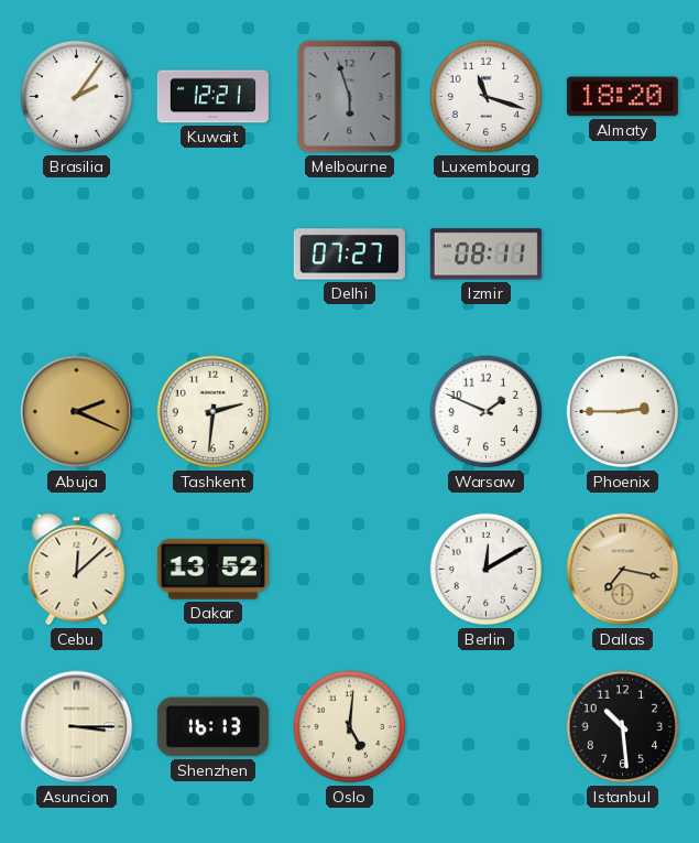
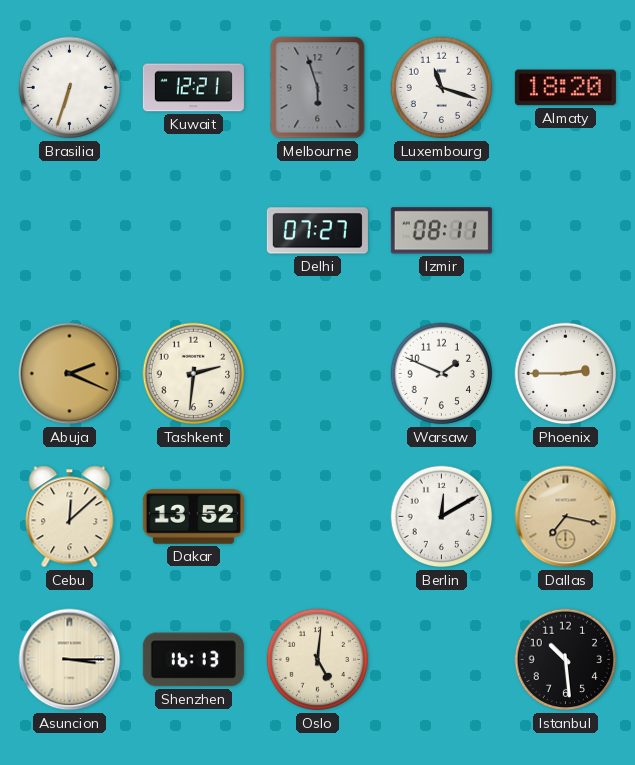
Brasilia: 2:06 -> 6:33
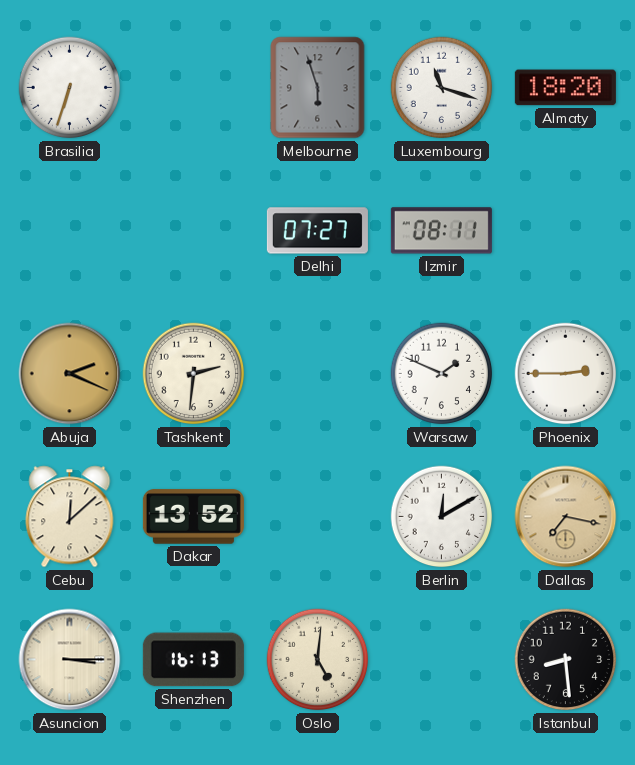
Kuwait: 12:21 -> none
Istanbul: 10:29 -> 8:29
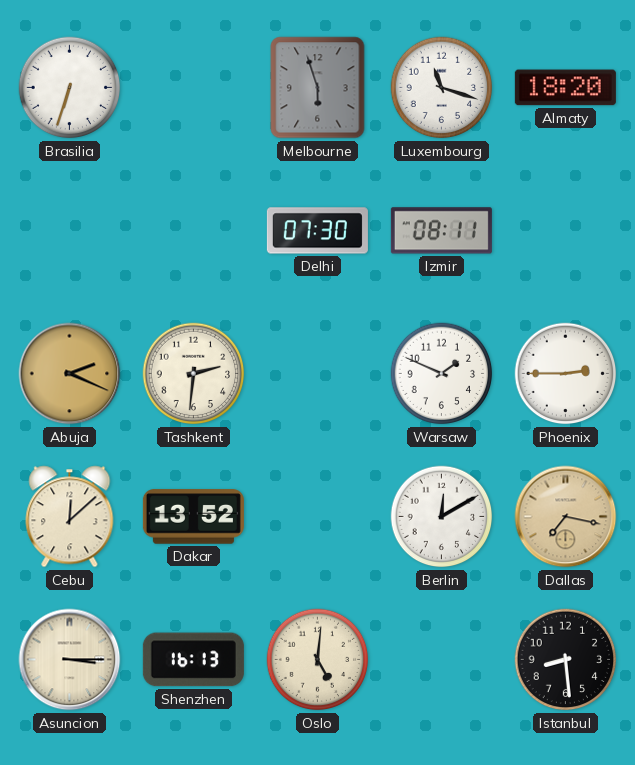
Delhi: 07:27 -> 07:30
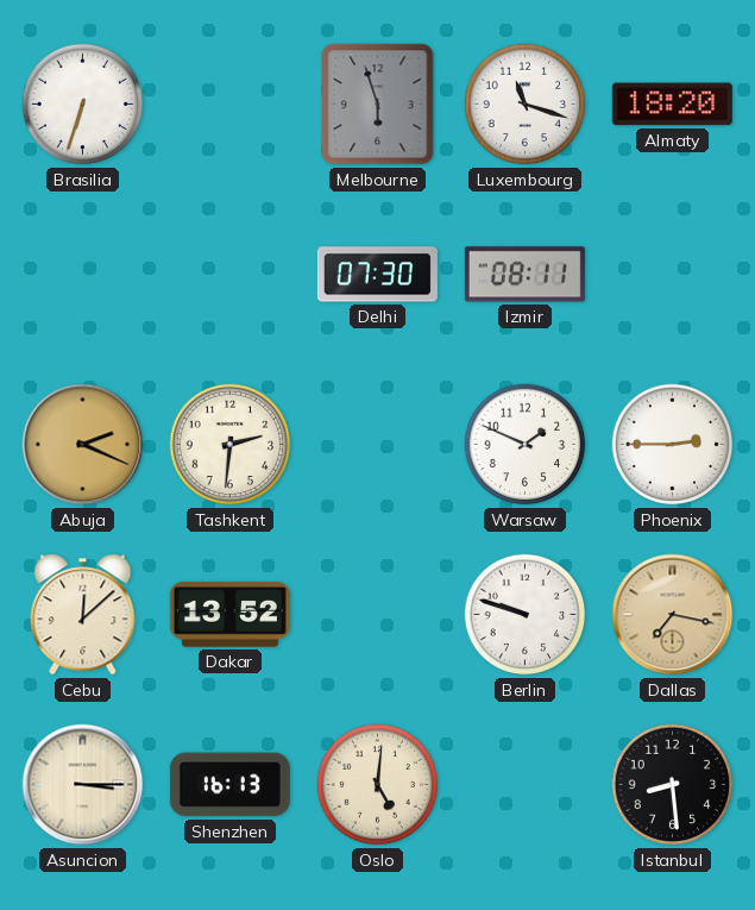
Berlin: 12:10 -> 9:48
